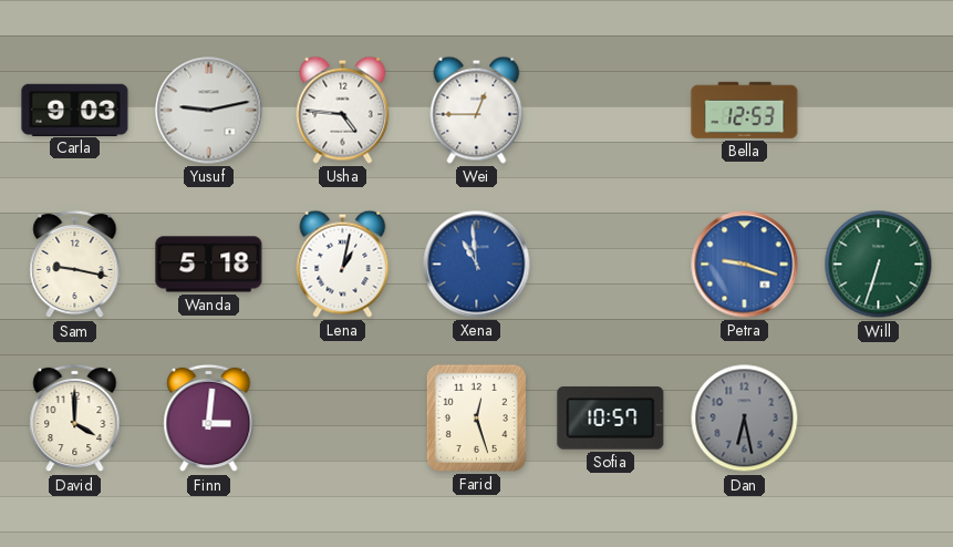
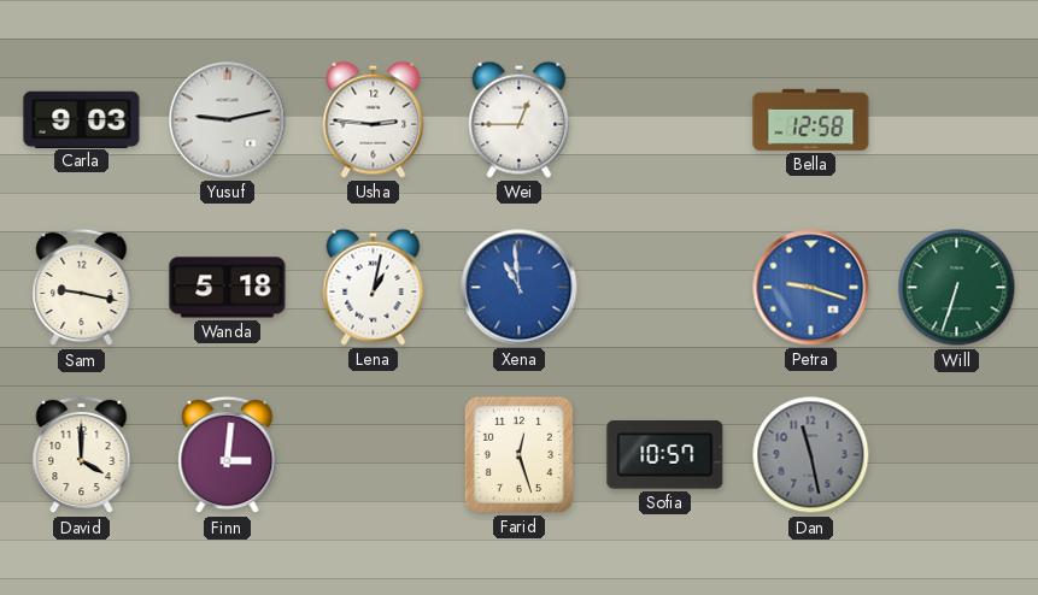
Usha: 4:46 -> 2:46
Bella: 12:53 -> 12:58
Dan: 6:28 -> 11:28
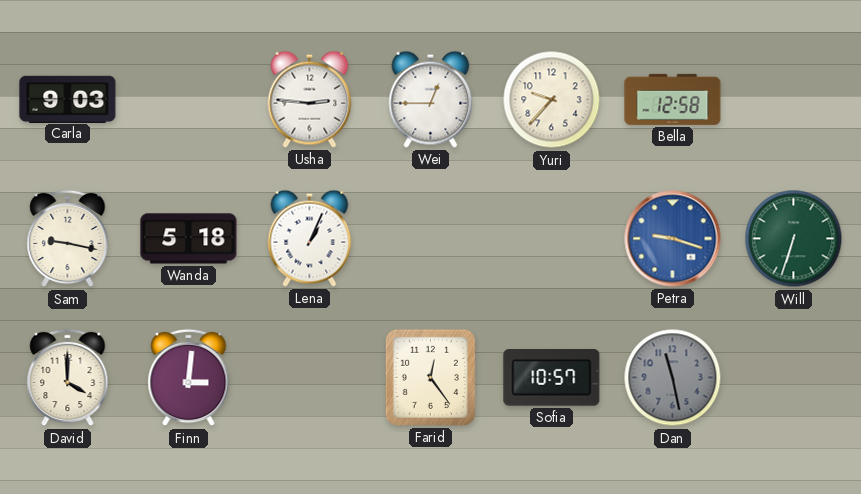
Yusuf: 9:13 -> none
Yuri: none -> 9:37
Lena: 1:02 -> 1:04
Xena: 10:59 -> none
Farid: 12:27 -> 12:24
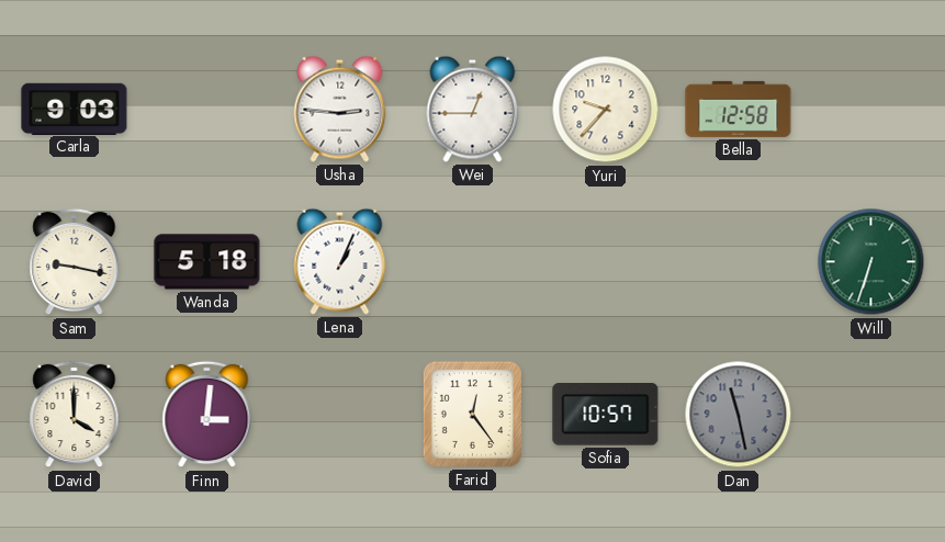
Petra: 9:18 -> none
